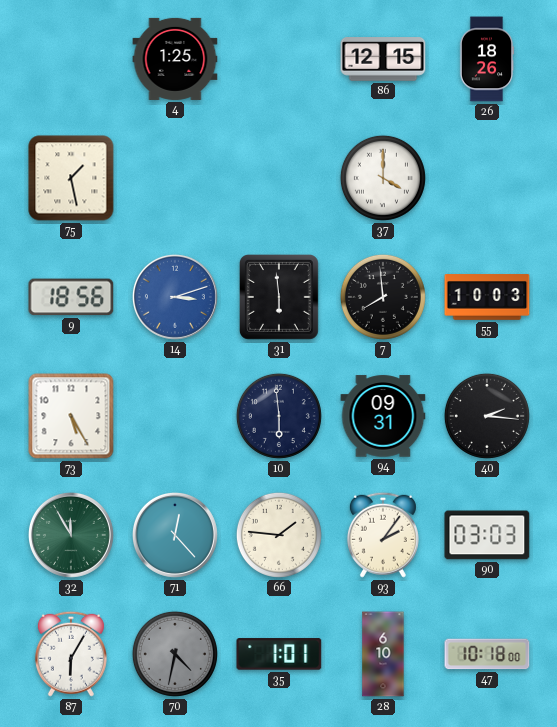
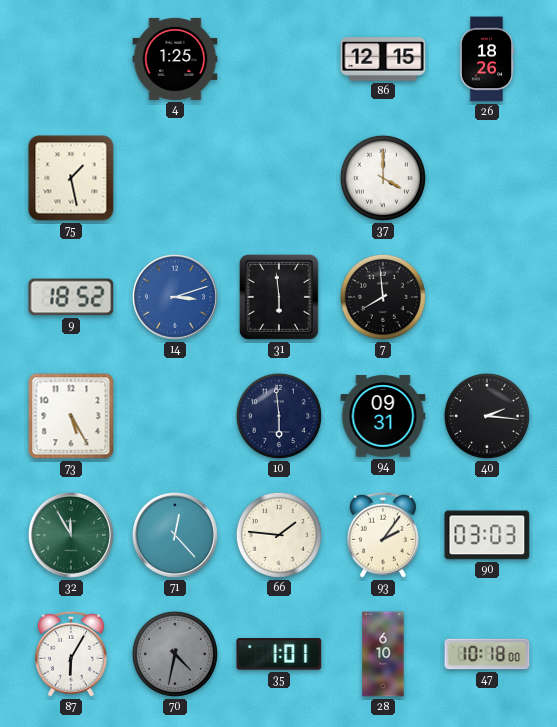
9: 18:56 -> 18:52
55: 10:03 -> none
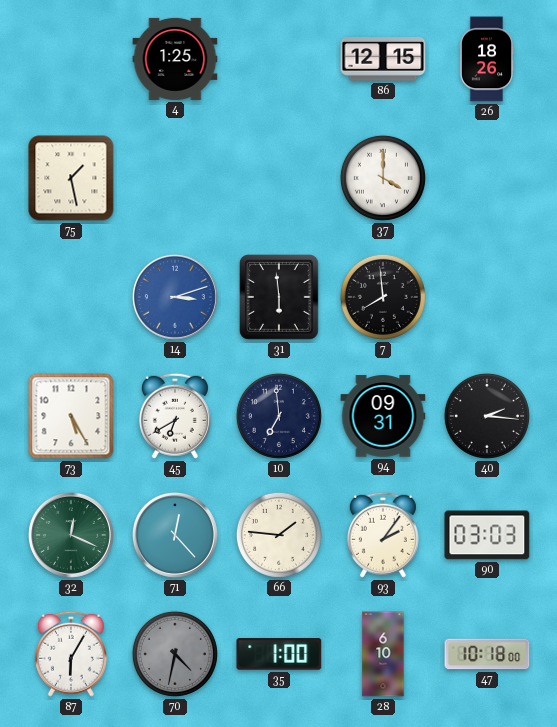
9: 18:52 -> none
45: none -> 6:40
10: 5:59 -> 6:59
32: 11:55 -> 12:19
35: 1:01 -> 1:00
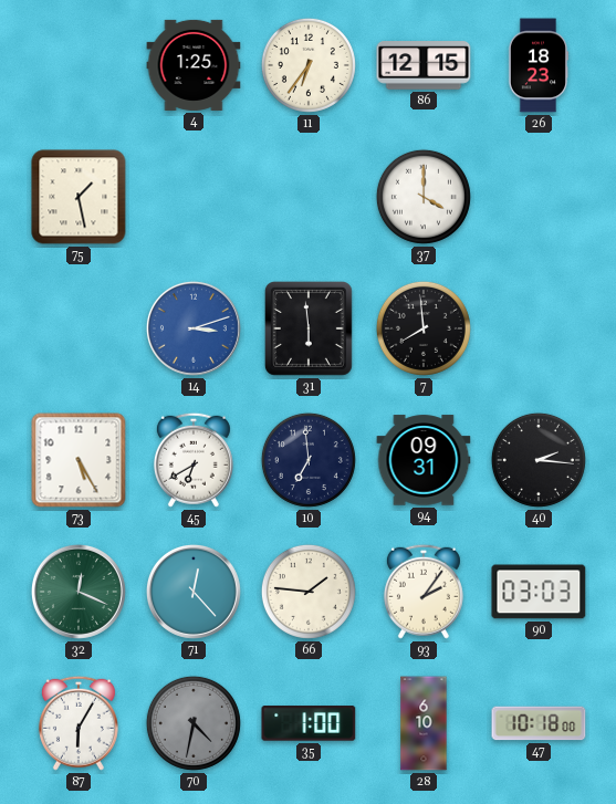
11: none -> 6:36
26: 18:26 -> 18:23
